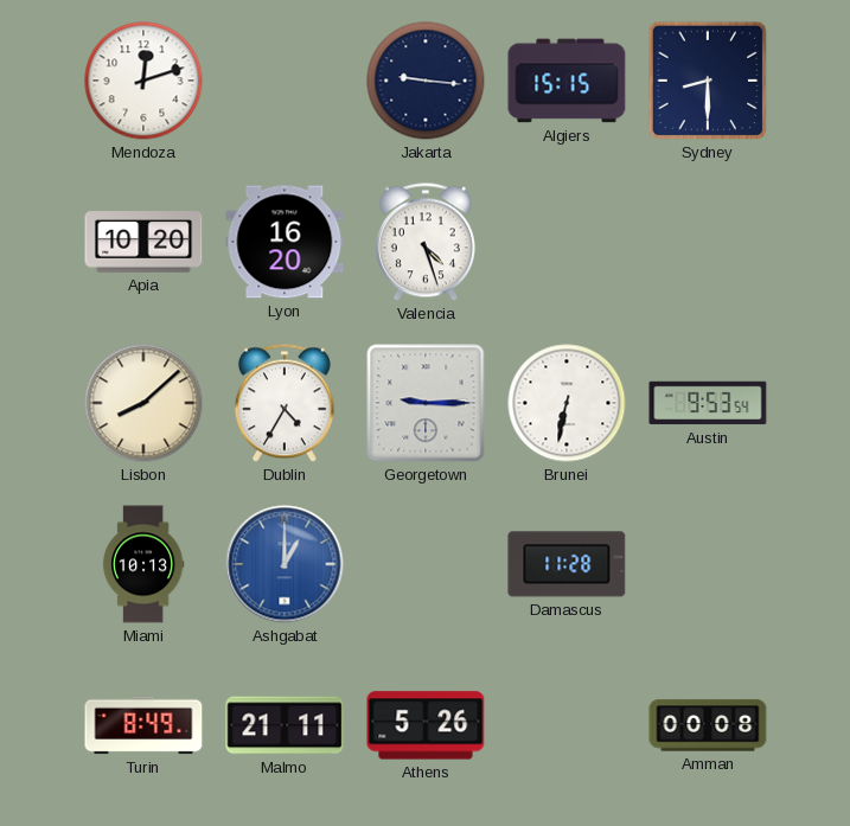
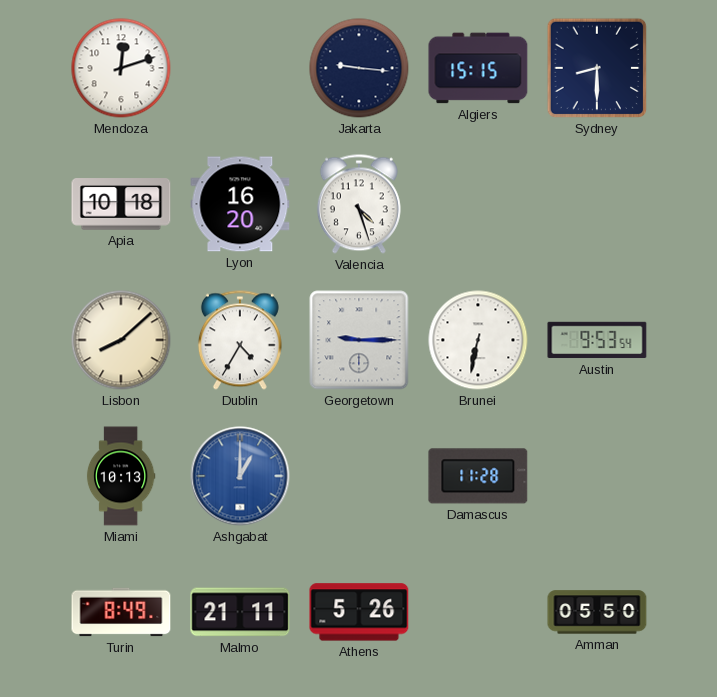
Apia: 10:20 -> 10:18
Amman: 00:08 -> 05:50
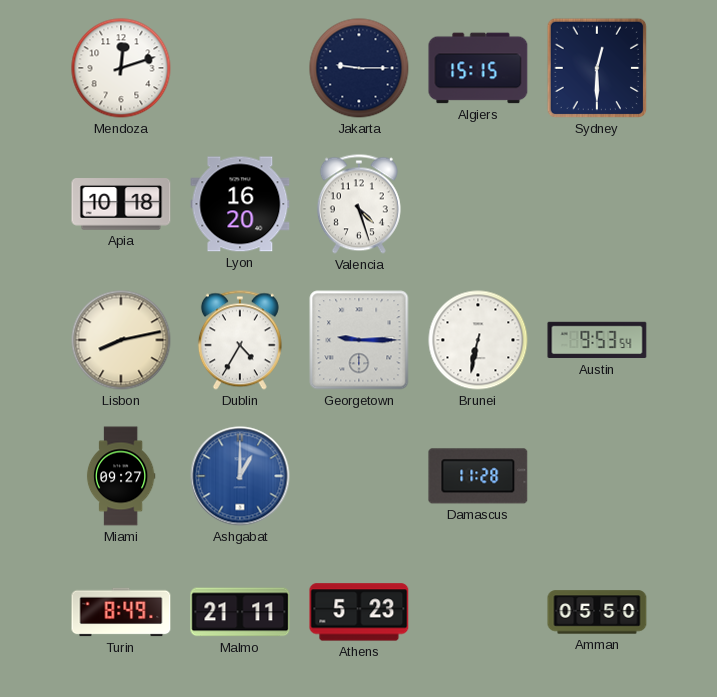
Jakarta: 9:16 -> 9:15
Sydney: 8:30 -> 12:30
Lisbon: 8:08 -> 8:13
Miami: 10:13 -> 09:27
Athens: 5:26 -> 5:23
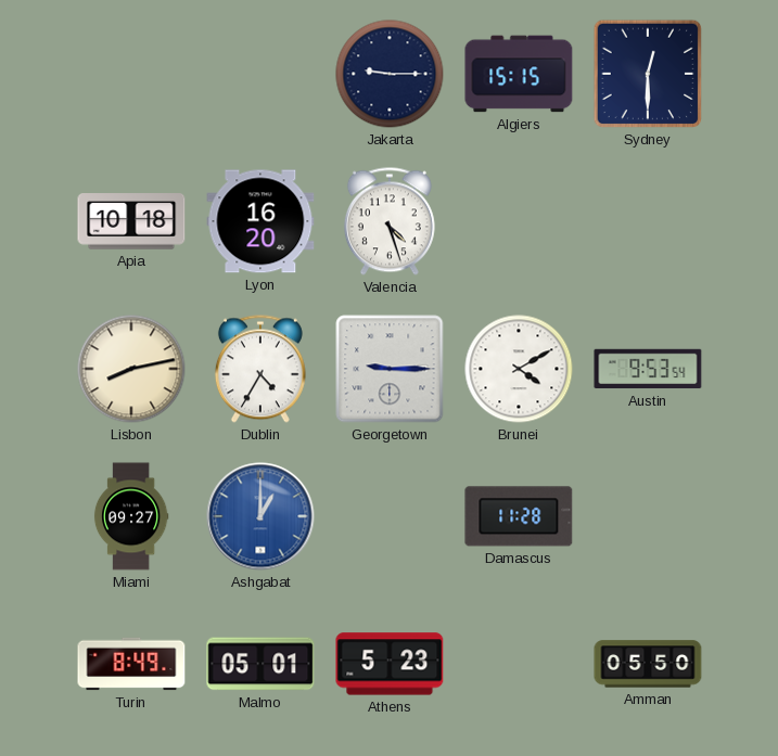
Mendoza: 12:12 -> none
Brunei: 6:32 -> 4:10
Malmo: 21:11 -> 05:01
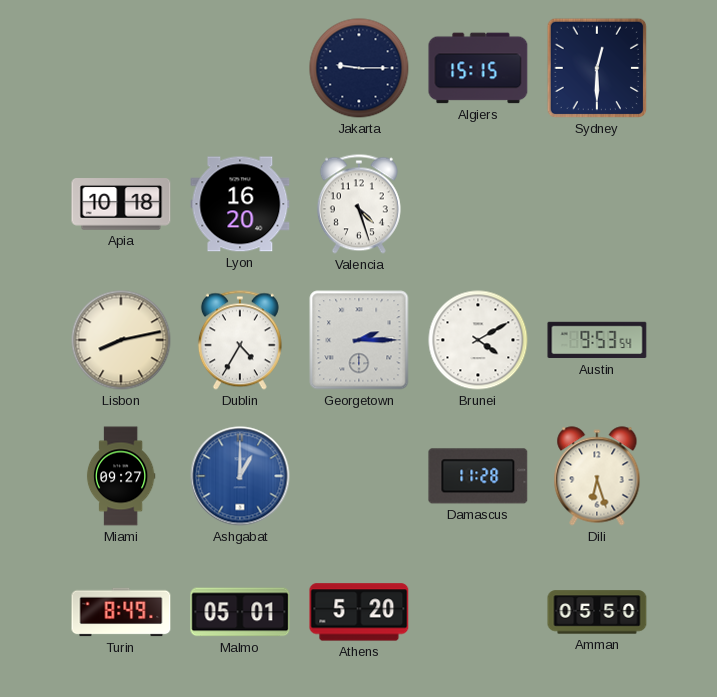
Georgetown: 9:15 -> 2:15
Dili: none -> 6:27
Athens: 5:23 -> 5:20
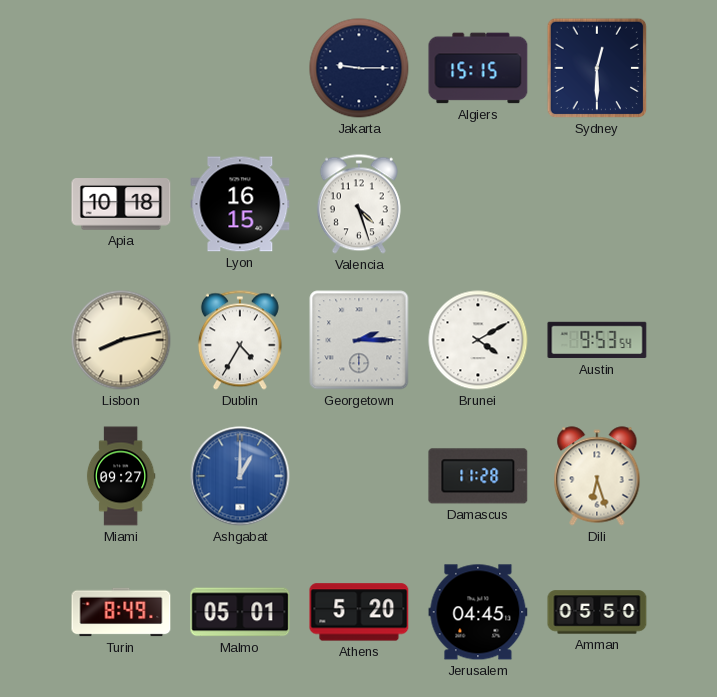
Lyon: 16:20 -> 16:15
Jerusalem: none -> 04:45
